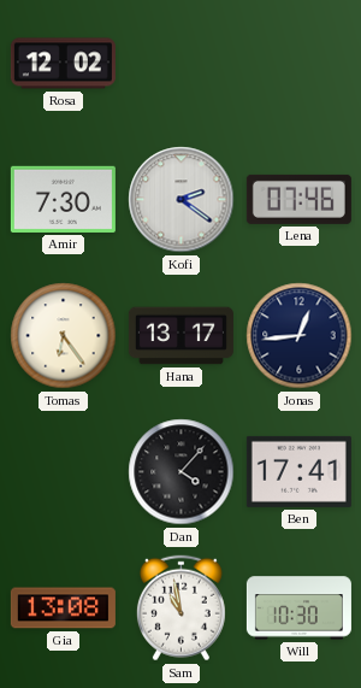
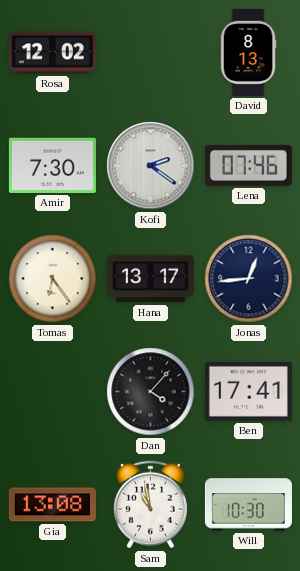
David: none -> 8:13
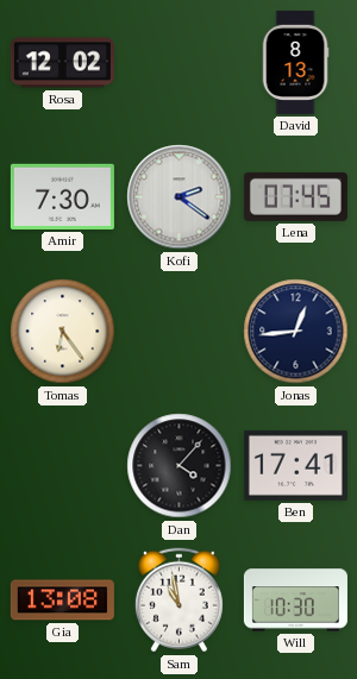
Lena: 07:46 -> 07:45
Hana: 13:17 -> none
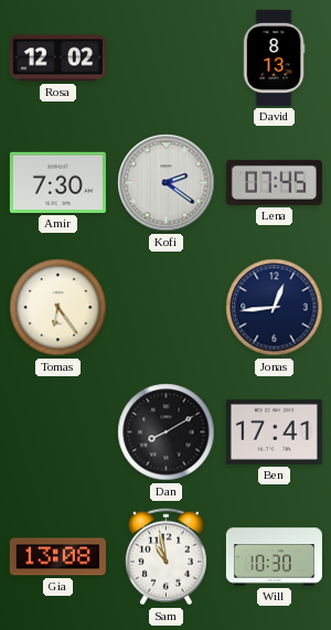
Dan: 4:07 -> 8:10
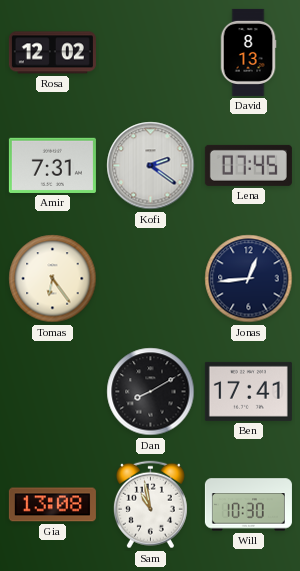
Amir: 7:30 -> 7:31
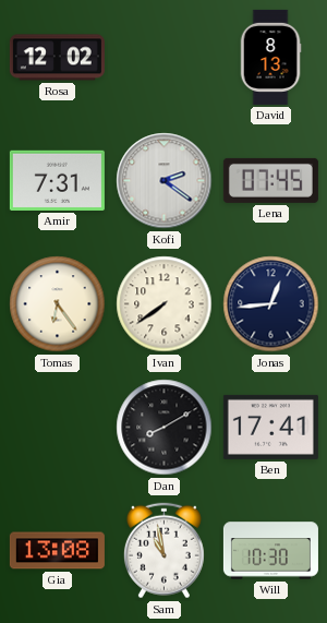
Ivan: none -> 7:39
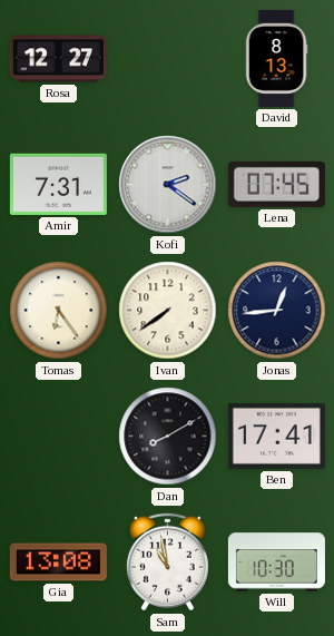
Rosa: 12:02 -> 12:27
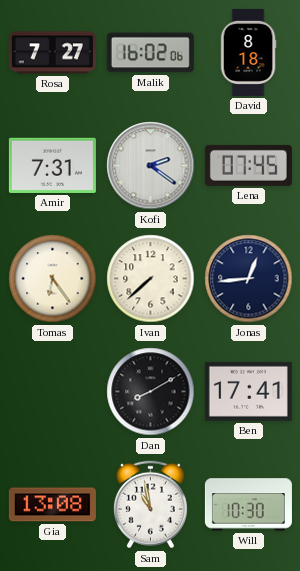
Rosa: 12:27 -> 7:27
Malik: none -> 16:02
David: 8:13 -> 8:18
Ivan: 7:39 -> 7:38
